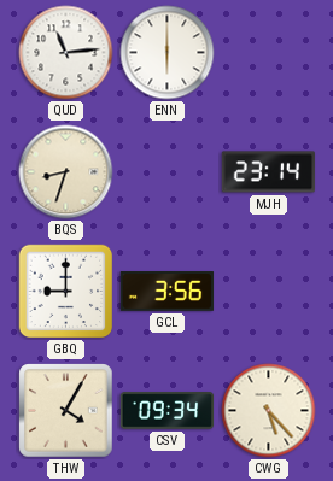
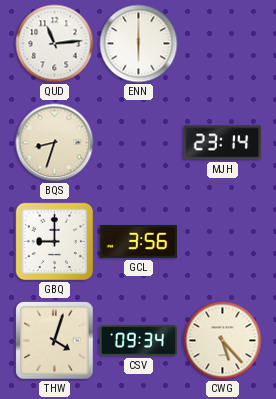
THW: 4:05 -> 4:03
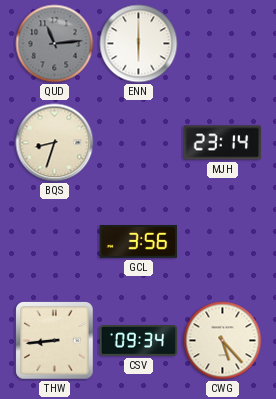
QUD dial: white -> grey
GBQ: 9:00 -> none
THW: 4:03 -> 8:44
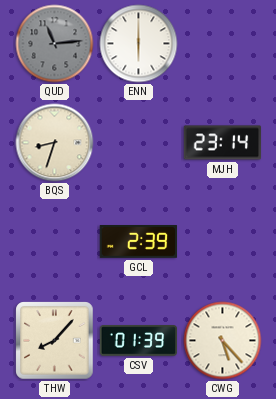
GCL: 3:56 -> 2:39
THW: 8:44 -> 8:07
CSV: 09:34 -> 01:39
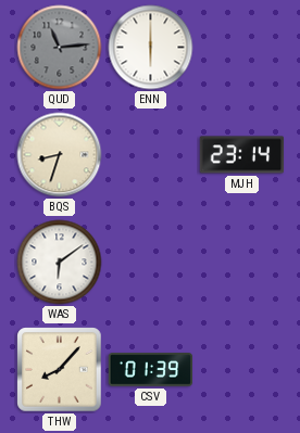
WAS: none -> 6:09
GCL: 2:39 -> none
CWG: 5:23 -> none
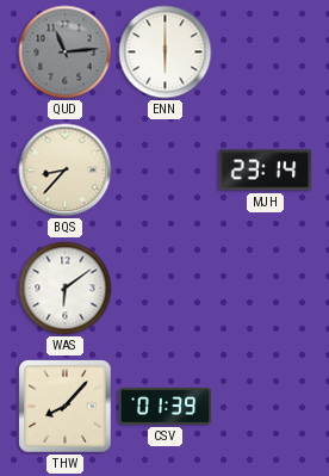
BQS: 8:33 -> 8:37
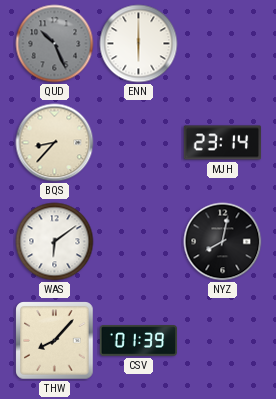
QUD: 11:14 -> 10:26
NYZ: none -> 8:02
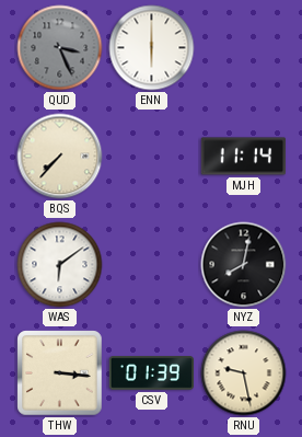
QUD: 10:26 -> 3:26
BQS: 8:37 -> 7:37
MJH: 23:14 -> 11:14
THW: 8:07 -> 3:16
RNU: none -> 9:28
